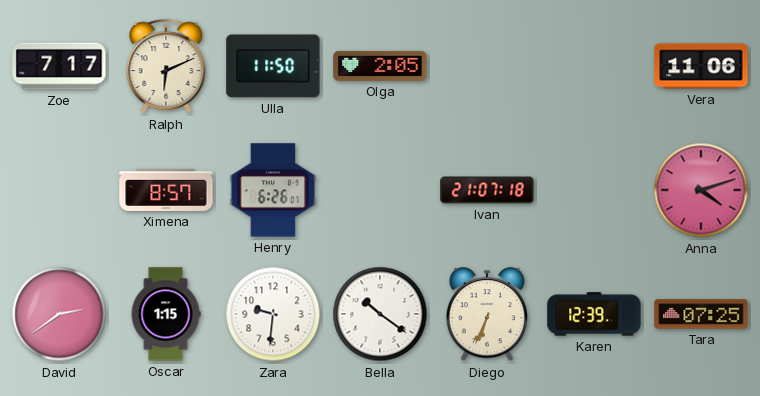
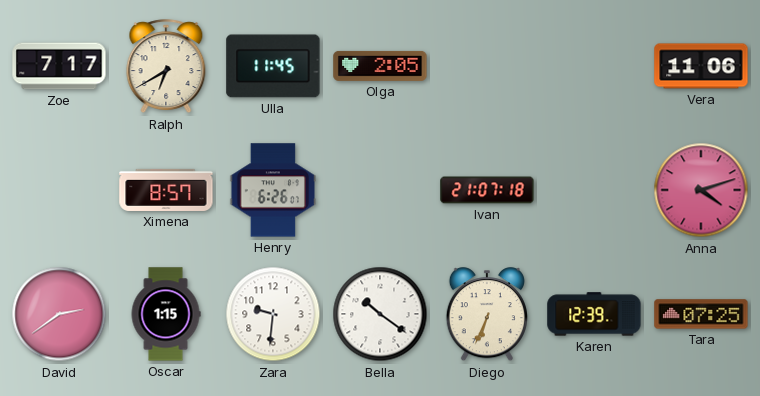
Ralph: 6:11 -> 6:40
Ulla: 11:50 -> 11:45
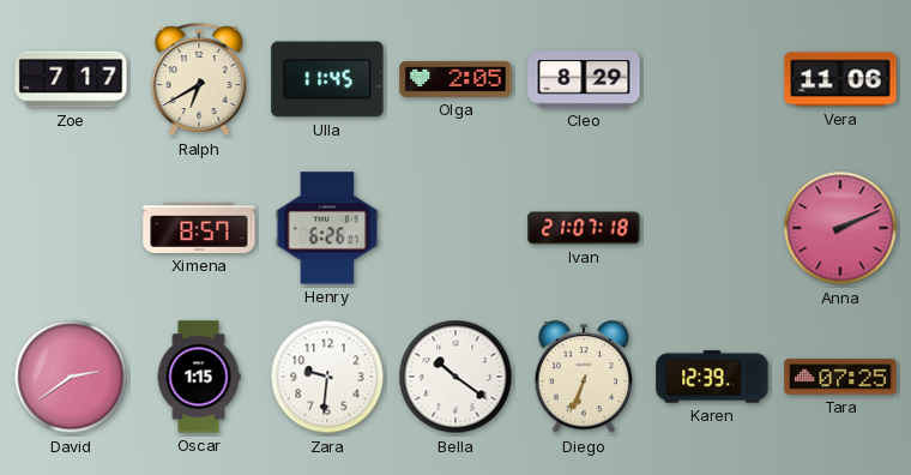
Cleo: none -> 8:29
Anna: 4:12 -> 2:11
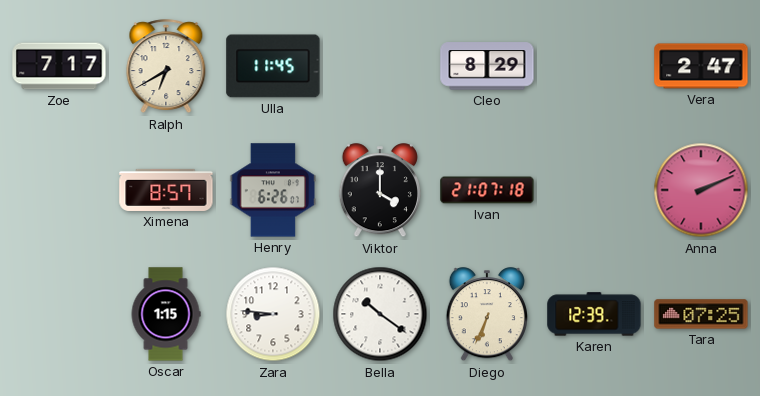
Olga: 2:05 -> none
Vera: 11:06 -> 2:47
Viktor: none -> 4:00
David: 2:39 -> none
Zara: 9:31 -> 8:46
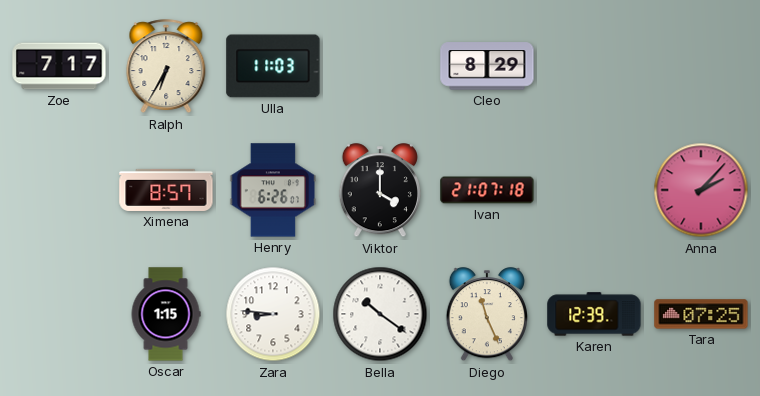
Ralph: 6:40 -> 6:35
Ulla: 11:45 -> 11:03
Vera: 2:47 -> none
Anna: 2:11 -> 2:07
Diego: 6:34 -> 11:26
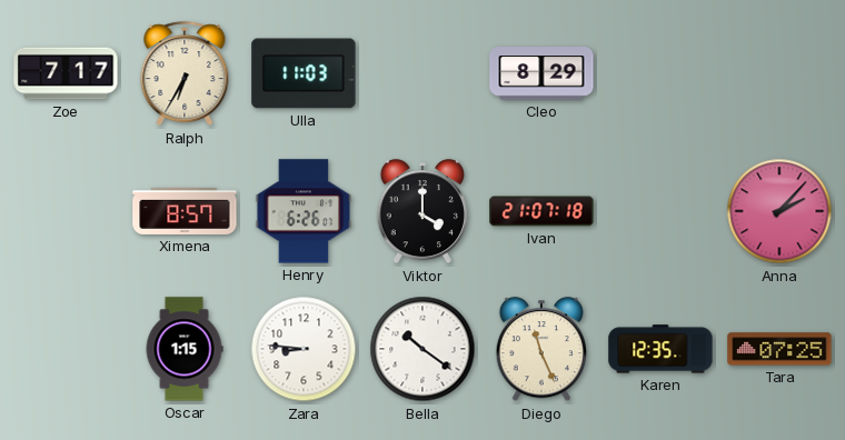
Karen: 12:39 -> 12:35
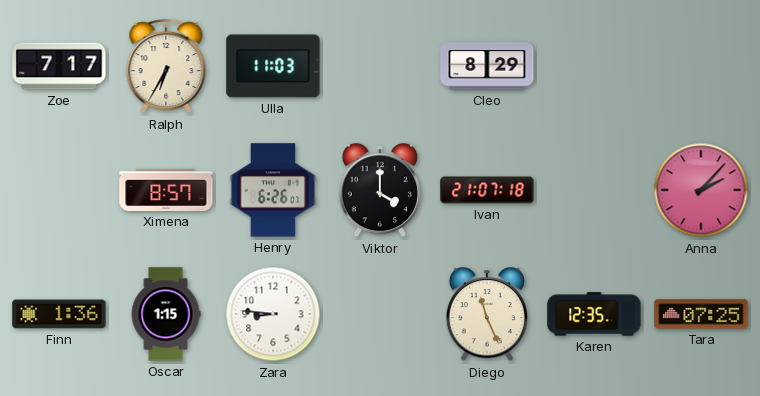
Finn: none -> 1:36
Bella: 10:21 -> none
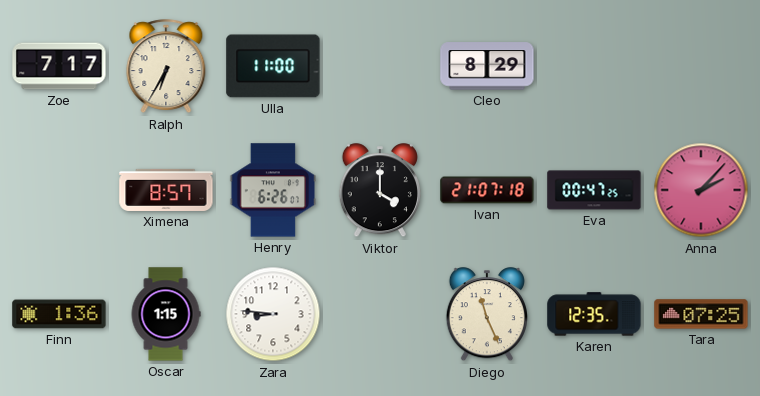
Ulla: 11:03 -> 11:00
Eva: none -> 00:47
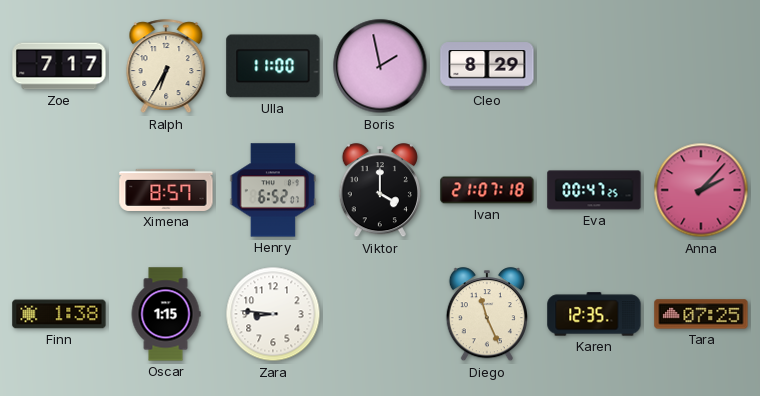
Boris: none -> 1:58
Henry: 6:26 -> 6:52
Finn: 1:36 -> 1:38
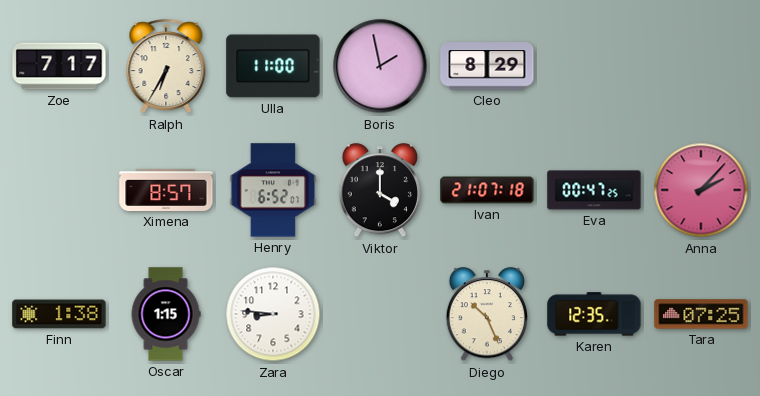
Diego: 11:26 -> 10:26
